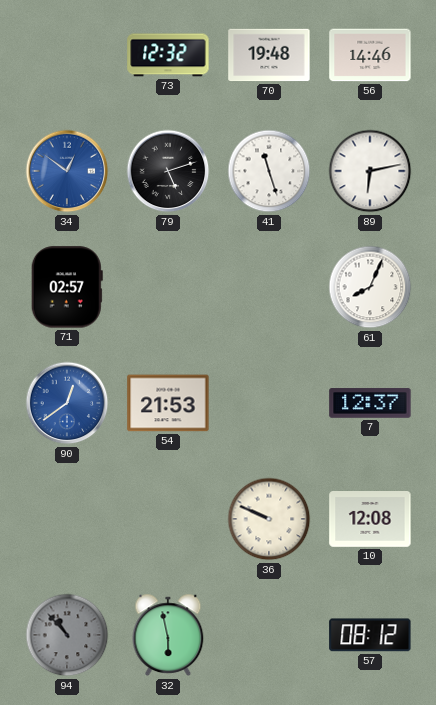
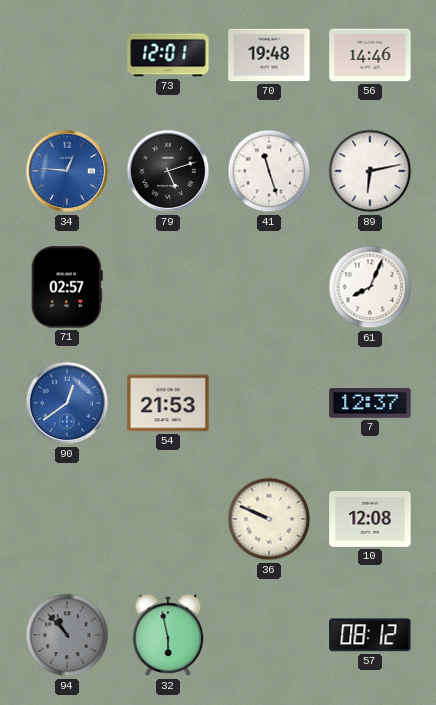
73: 12:32 -> 12:01
34: 12:51 -> 12:46
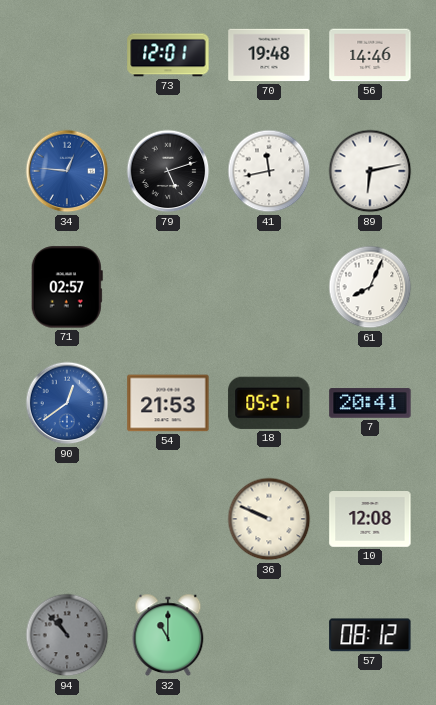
41: 11:27 -> 11:43
18: none -> 05:21
7: 12:37 -> 20:41
32: 5:58 -> 11:00
